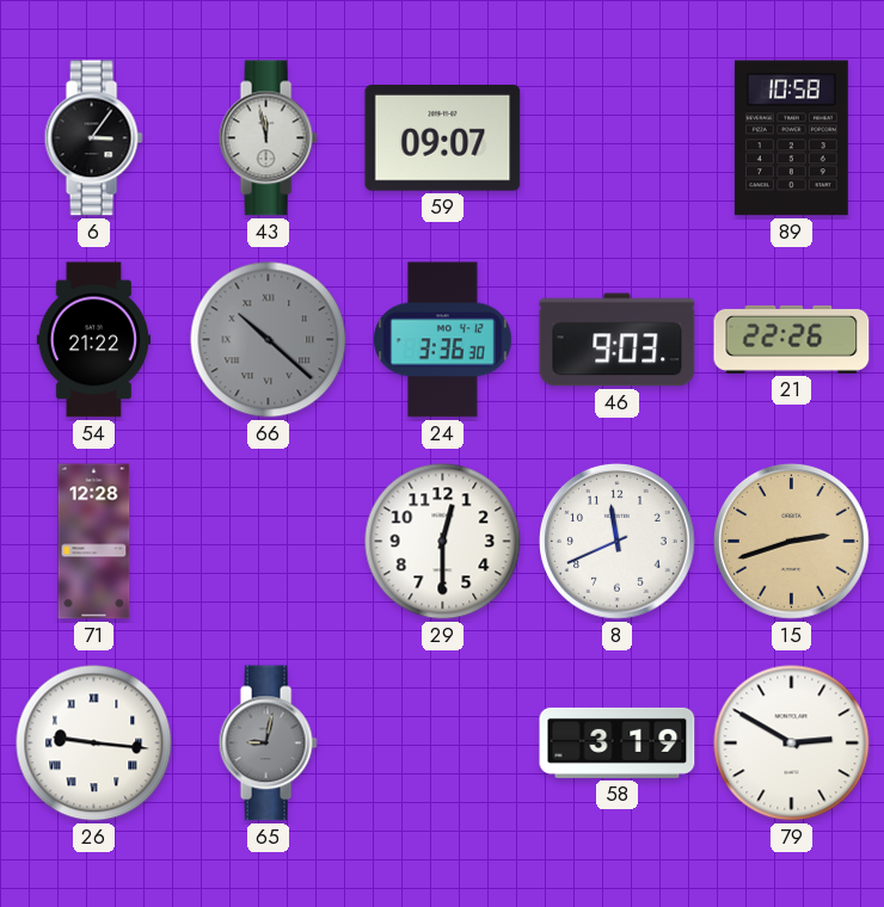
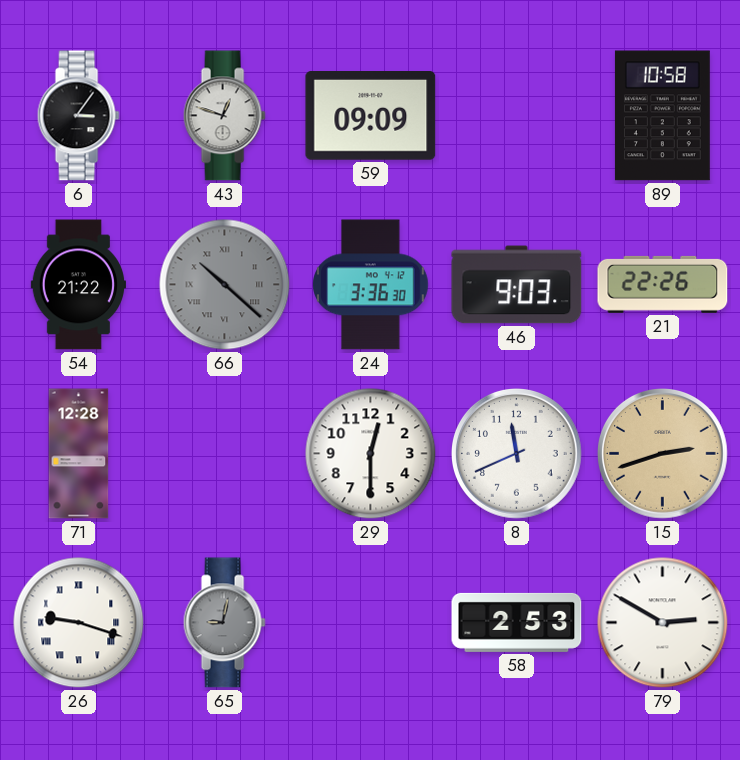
43: 11:58 -> 12:48
59: 09:07 -> 09:09
26: 9:16 -> 9:18
58: 3:19 -> 2:53
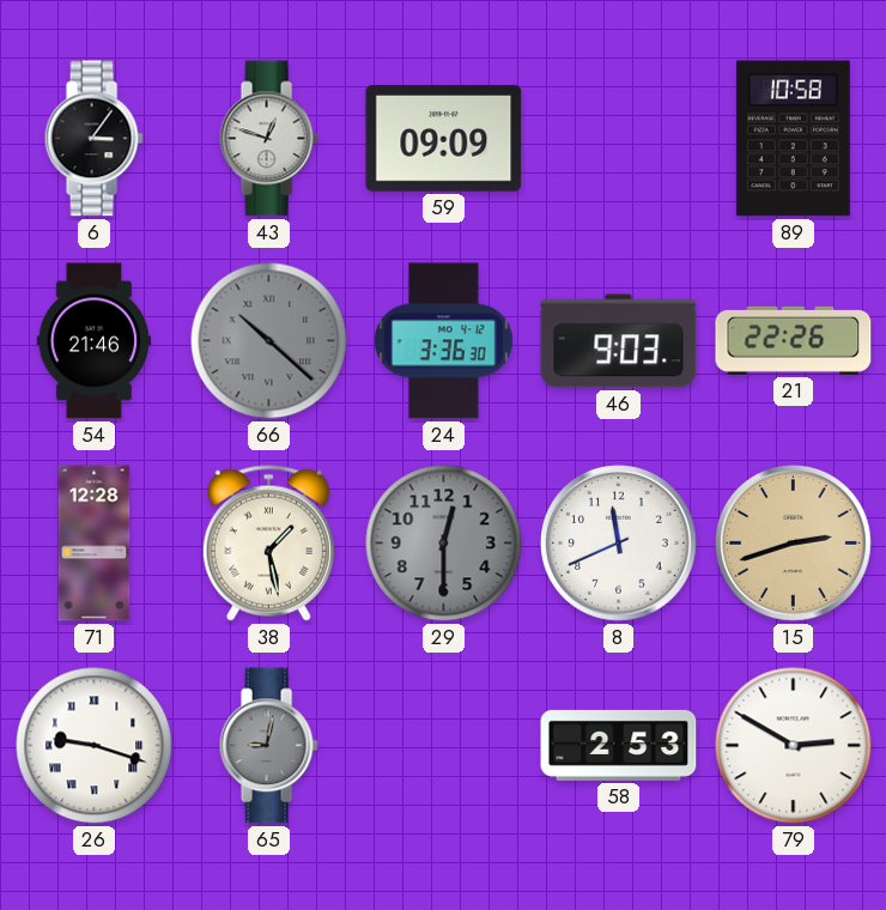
54: 21:22 -> 21:46
38: none -> 1:28
29 dial: white -> grey
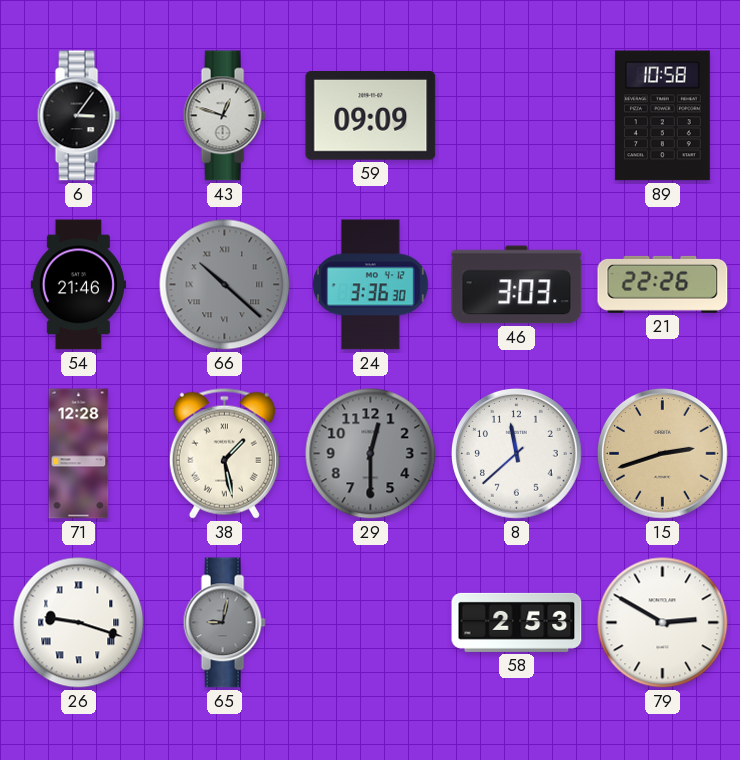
46: 9:03 -> 3:03
8: 11:41 -> 11:38
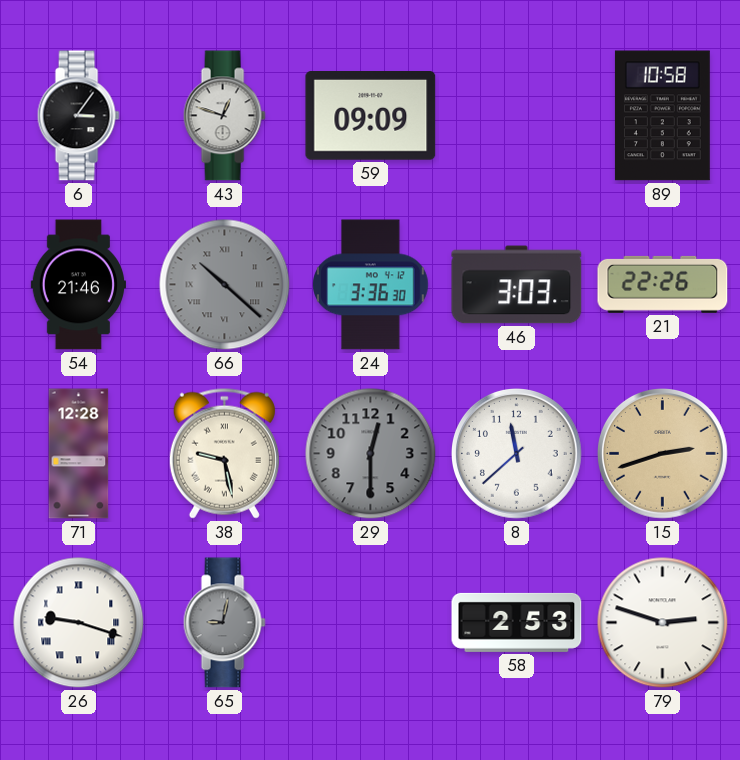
38: 1:28 -> 9:28
79: 2:50 -> 2:48
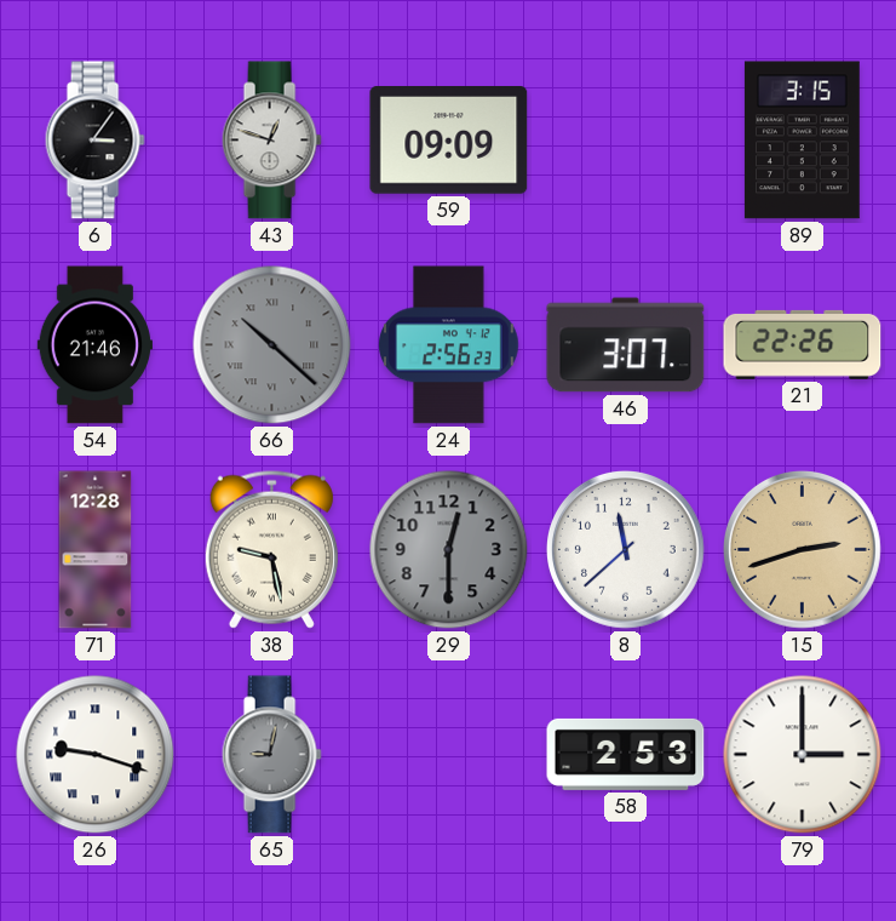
89: 10:58 -> 3:15
24: 3:36 -> 2:56
46: 3:03 -> 3:07
79: 2:48 -> 3:00
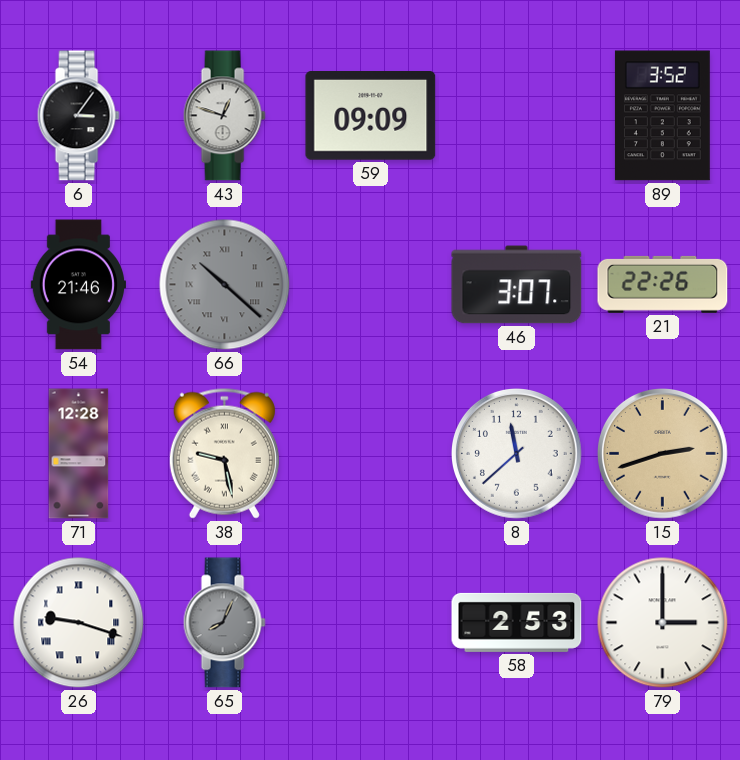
89: 3:15 -> 3:52
24: 2:56 -> none
29: 12:30 -> none
65: 9:02 -> 8:04
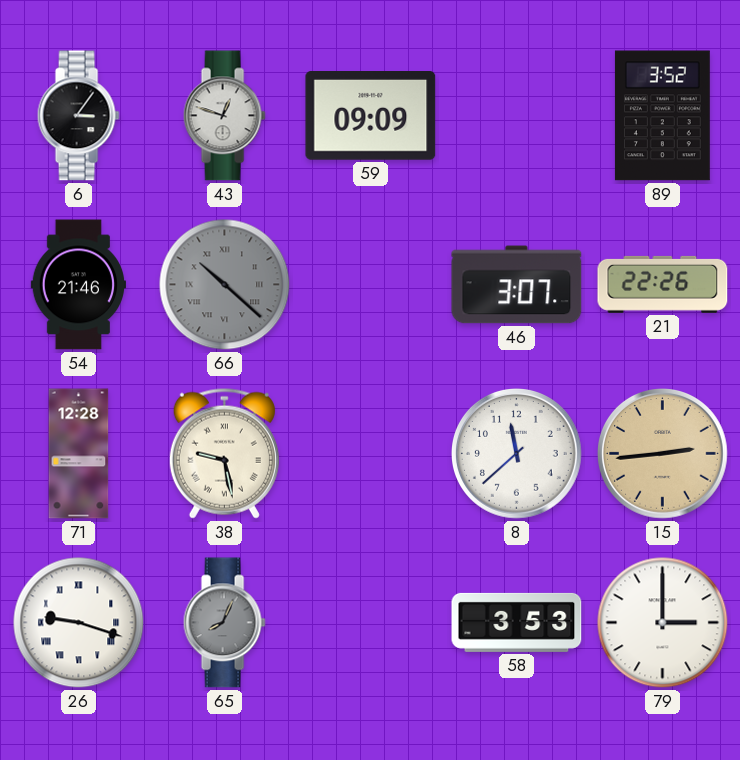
15: 2:42 -> 2:44
58: 2:53 -> 3:53
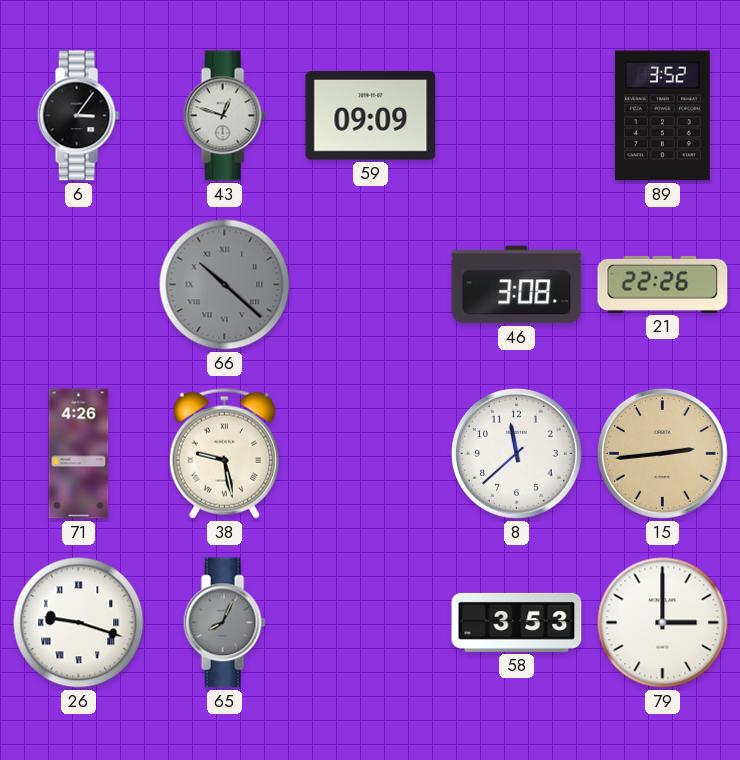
54: 21:46 -> none
46: 3:07 -> 3:08
71: 12:28 -> 4:26
